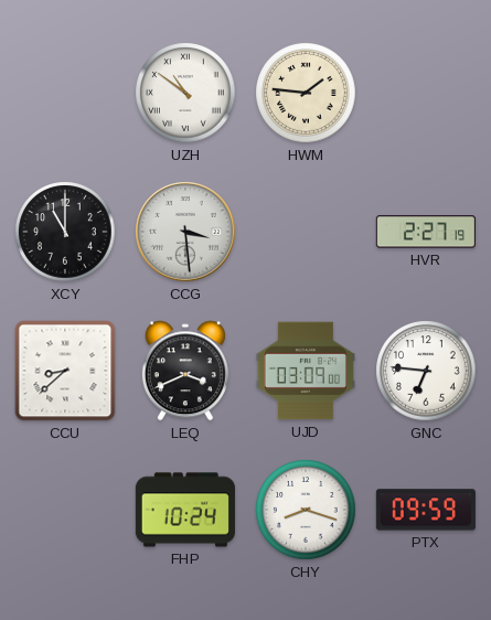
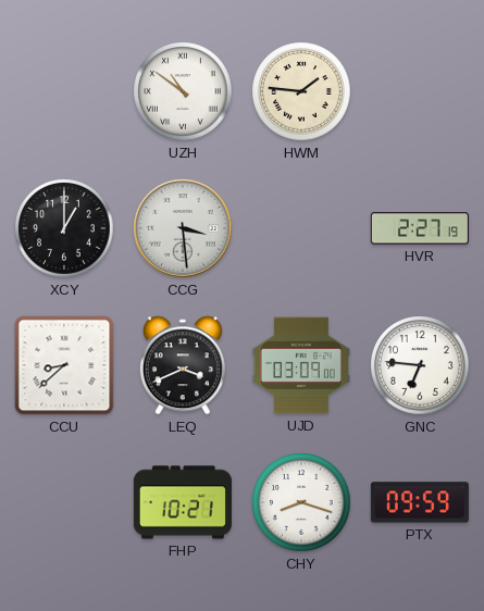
XCY: 11:00 -> 1:00
FHP: 10:24 -> 10:21
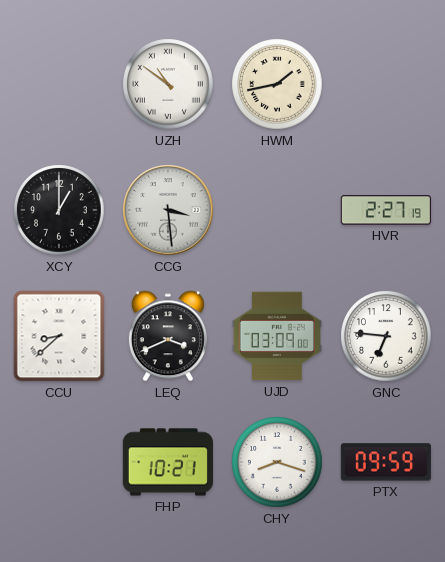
HWM: 1:46 -> 1:43
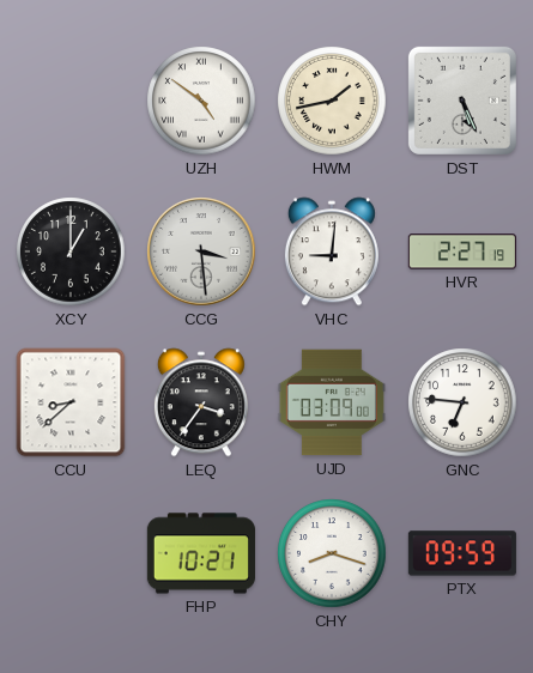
UZH: 10:51 -> 4:51
DST: none -> 5:26
VHC: none -> 9:01
LEQ: 3:41 -> 3:36
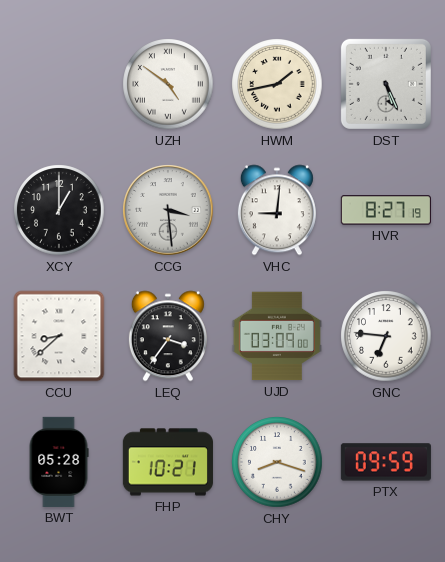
HVR: 2:27 -> 8:27
BWT: none -> 05:28
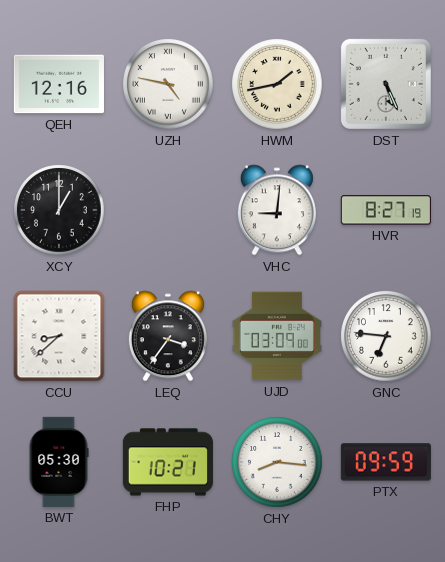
QEH: none -> 12:16
UZH: 4:51 -> 4:47
CCG: 3:29 -> none
BWT: 05:28 -> 05:30
CHY: 8:18 -> 8:16
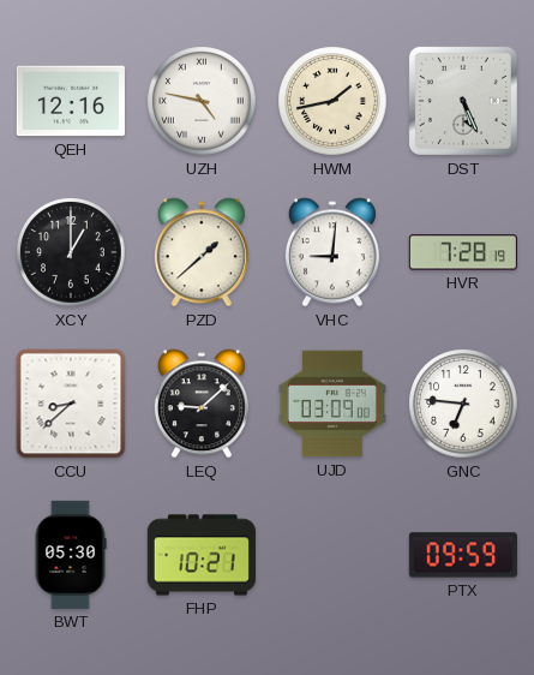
PZD: none -> 1:38
HVR: 8:27 -> 7:28
LEQ: 3:36 -> 9:08
CHY: 8:16 -> none
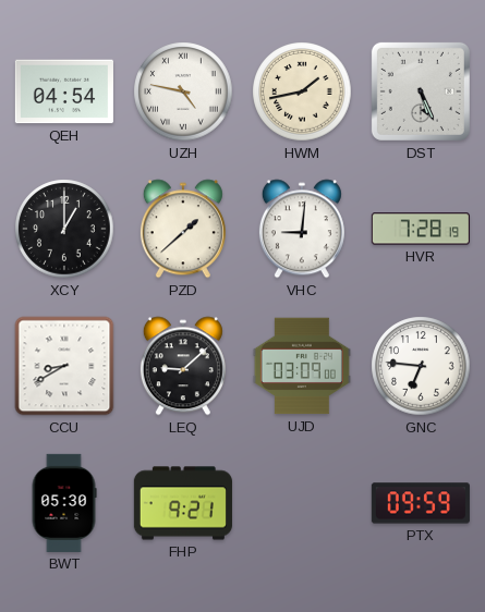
QEH: 12:16 -> 04:54
CCU: 8:38 -> 8:40
FHP: 10:21 -> 9:21
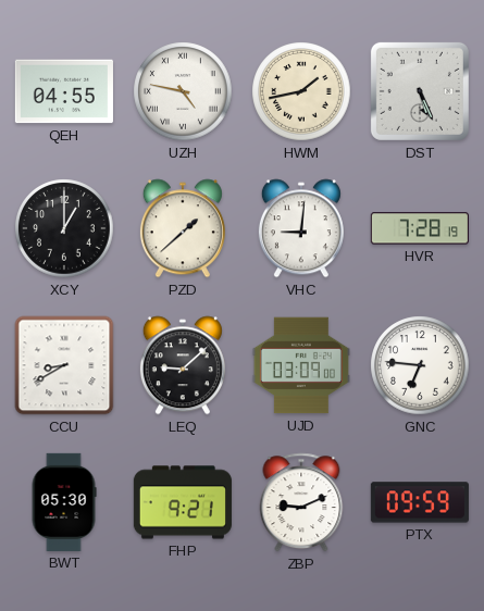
QEH: 04:54 -> 04:55
ZBP: none -> 9:11
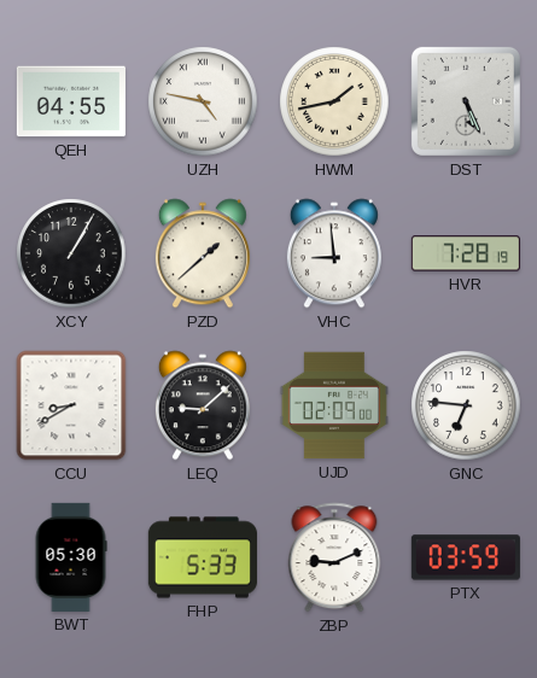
XCY: 1:00 -> 1:05
VHC: 9:01 -> 8:59
UJD: 03:09 -> 02:09
FHP: 9:21 -> 5:33
PTX: 09:59 -> 03:59
